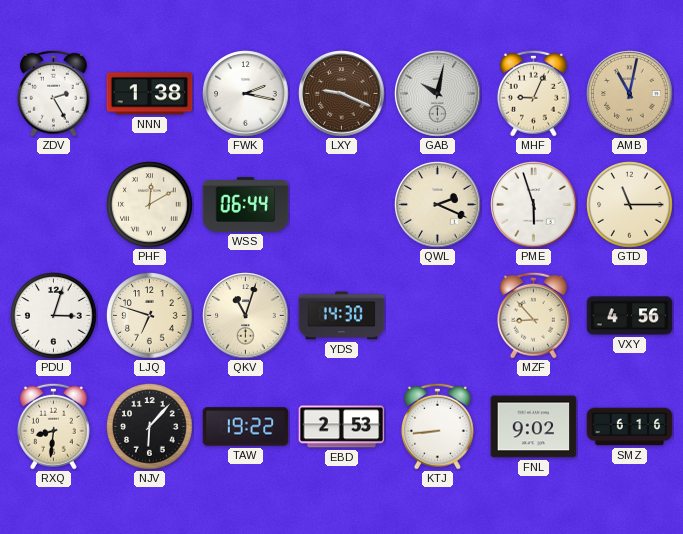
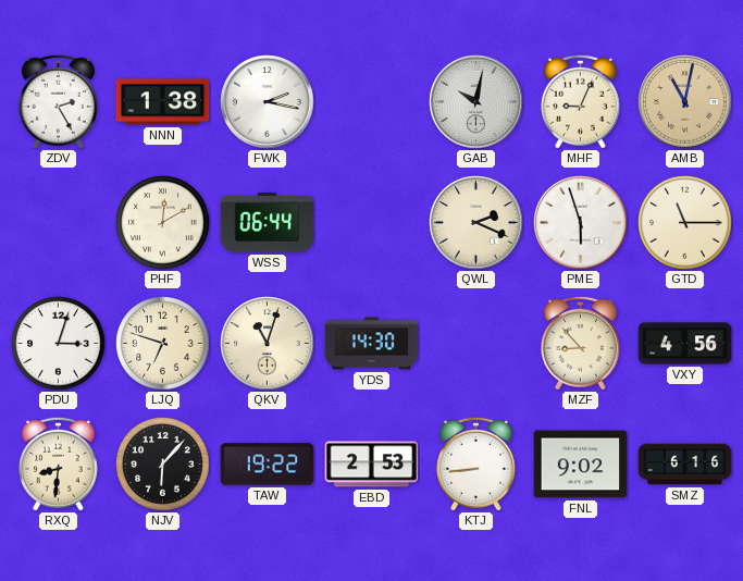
LXY: 9:19 -> none
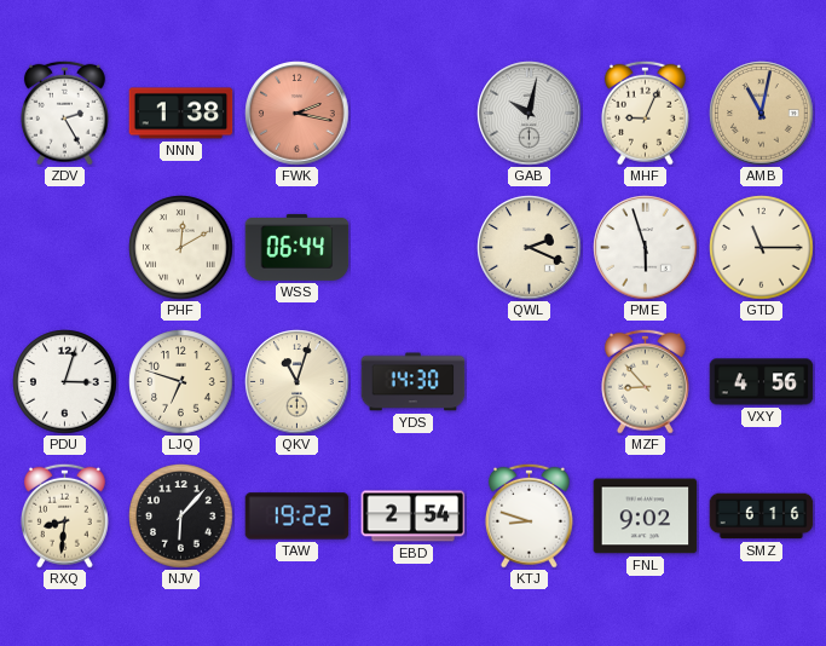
FWK dial: white -> salmon
EBD: 2:53 -> 2:54
KTJ: 8:44 -> 8:48
